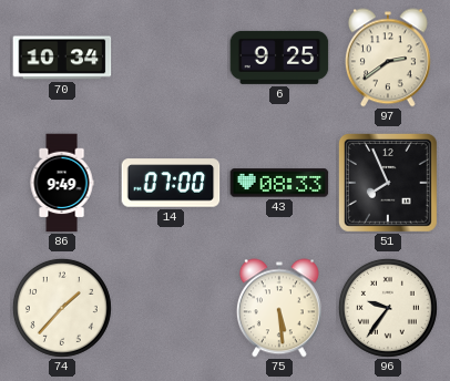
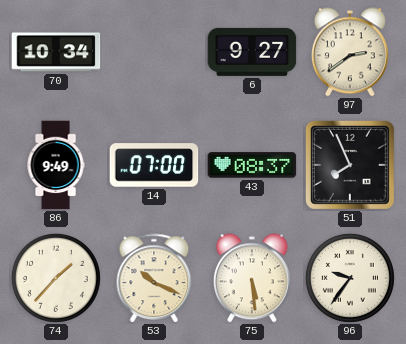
6: 9:25 -> 9:27
43: 08:33 -> 08:37
53: none -> 10:19
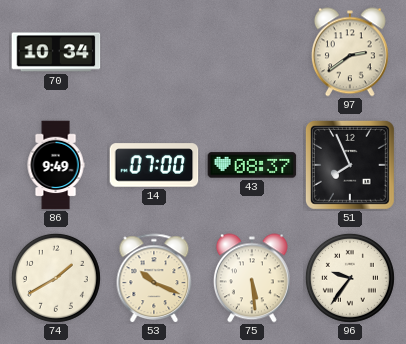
6: 9:27 -> none
74: 1:37 -> 1:40
